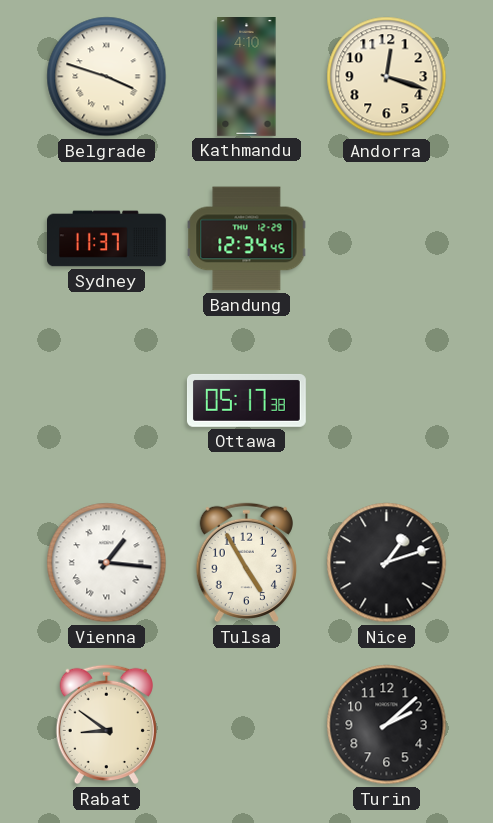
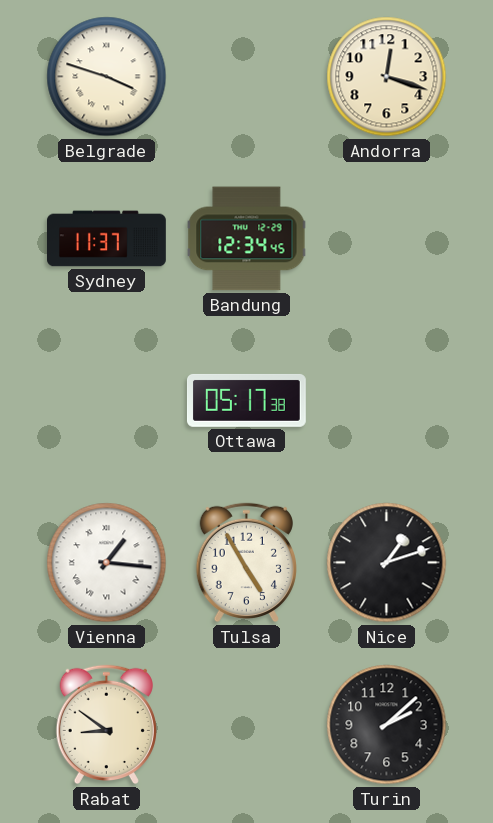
Kathmandu: 4:10 -> none
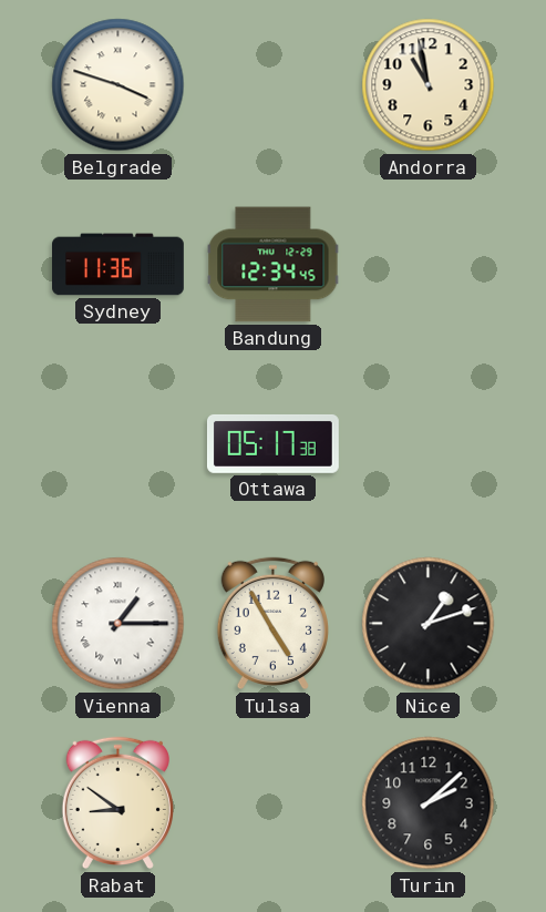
Andorra: 12:18 -> 10:58
Sydney: 11:37 -> 11:36
Vienna: 1:16 -> 1:15
